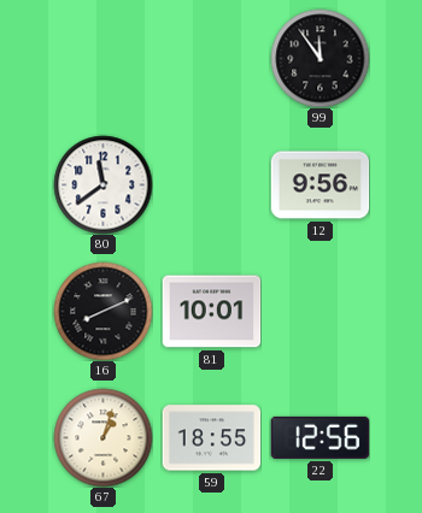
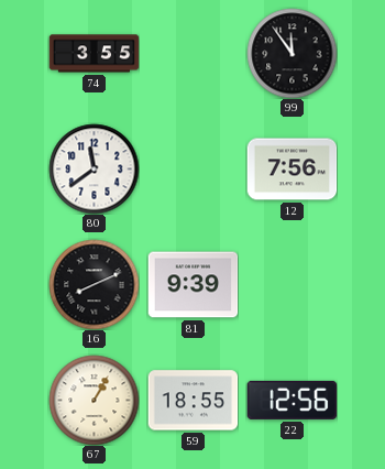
74: none -> 3:55
12: 9:56 -> 7:56
81: 10:01 -> 9:39
67: 1:03 -> 1:05
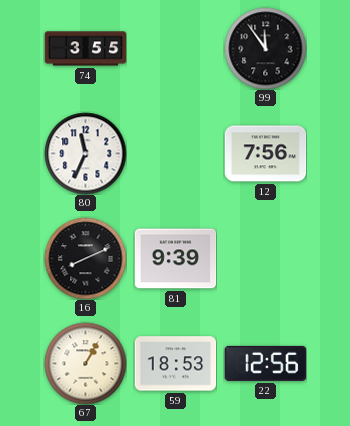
80: 11:39 -> 11:34
59: 18:55 -> 18:53
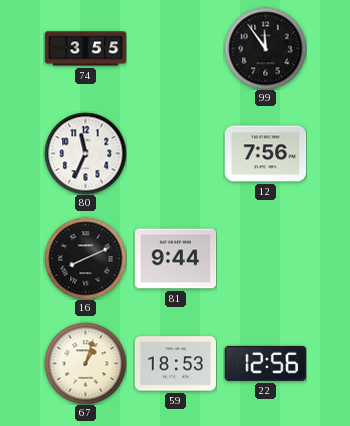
81: 9:39 -> 9:44
67: 1:05 -> 1:03
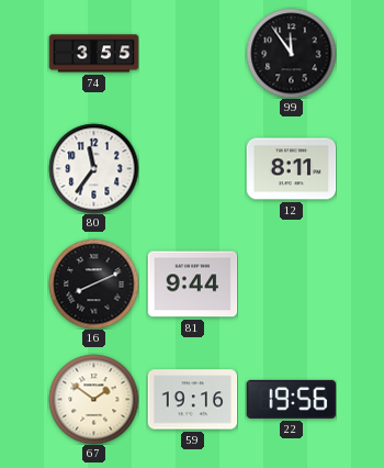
80: 11:34 -> 11:36
12: 7:56 -> 8:11
67: 1:03 -> 1:51
59: 18:53 -> 19:16
22: 12:56 -> 19:56
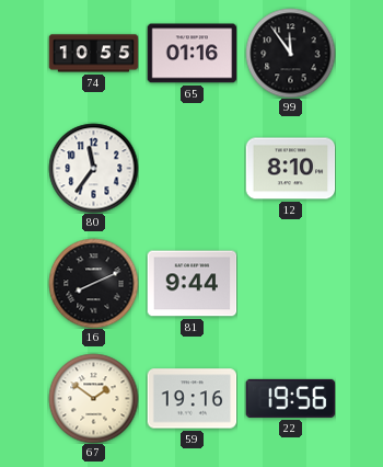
74: 3:55 -> 10:55
65: none -> 01:16
12: 8:11 -> 8:10
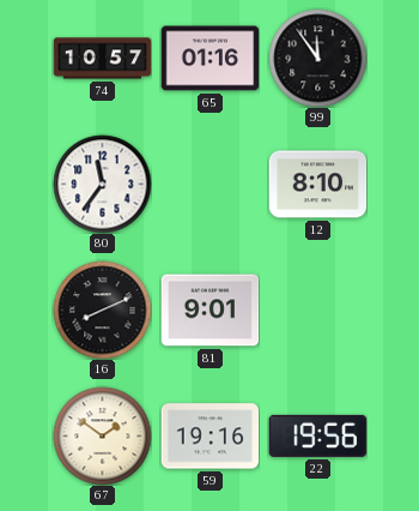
74: 10:55 -> 10:57
81: 9:44 -> 9:01
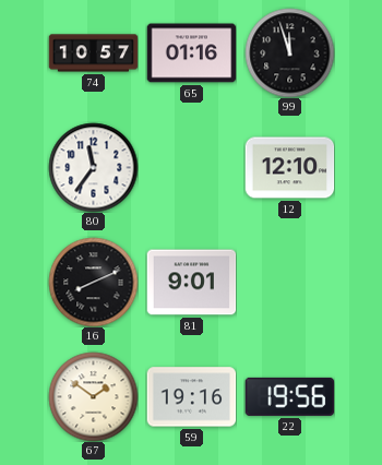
99: 11:54 -> 11:57
12: 8:10 -> 12:10
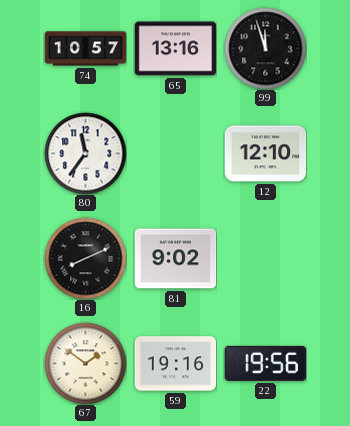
65: 01:16 -> 13:16
81: 9:01 -> 9:02
